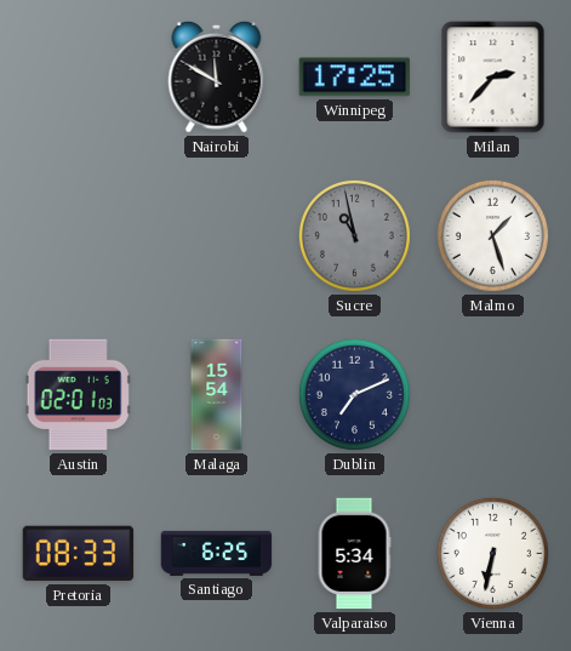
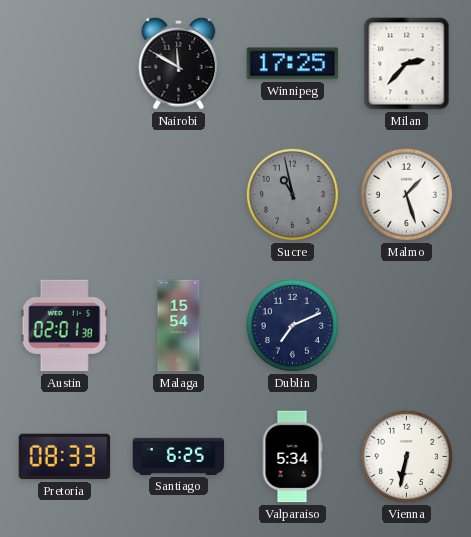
Austin: 02:01:03 -> 02:01:38
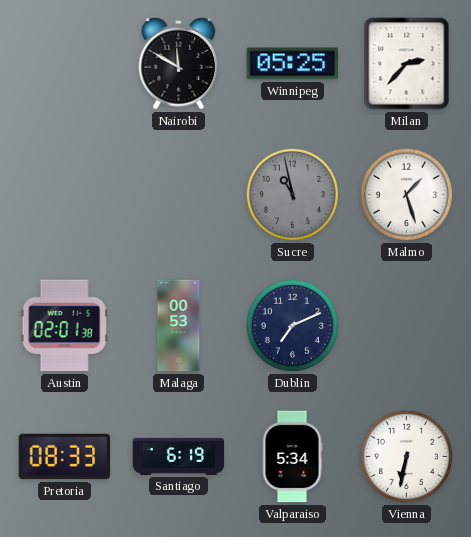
Winnipeg: 17:25 -> 05:25
Malaga: 15:54 -> 00:53
Santiago: 6:25 -> 6:19
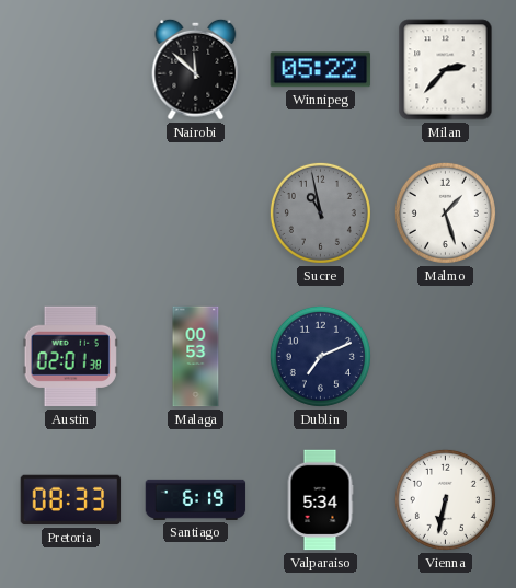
Nairobi: 11:50 -> 11:52
Winnipeg: 05:25 -> 05:22
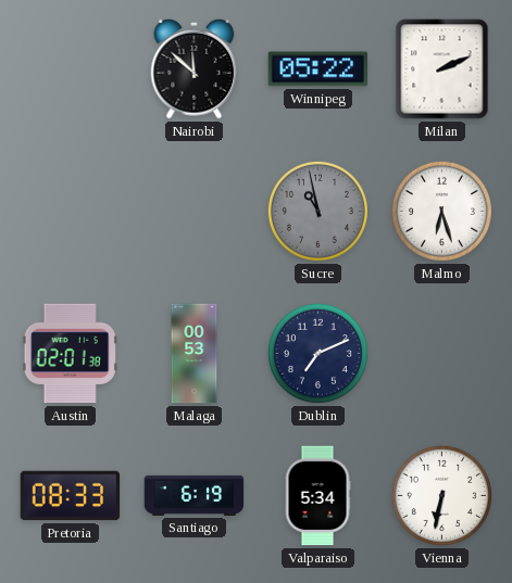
Milan: 2:37 -> 2:11
Malmo: 1:27 -> 6:27
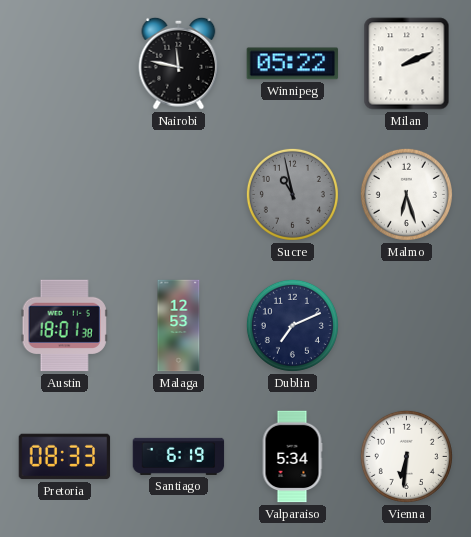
Nairobi: 11:52 -> 11:47
Austin: 02:01 -> 18:01
Malaga: 00:53 -> 12:53
Vienna: 6:32 -> 6:31
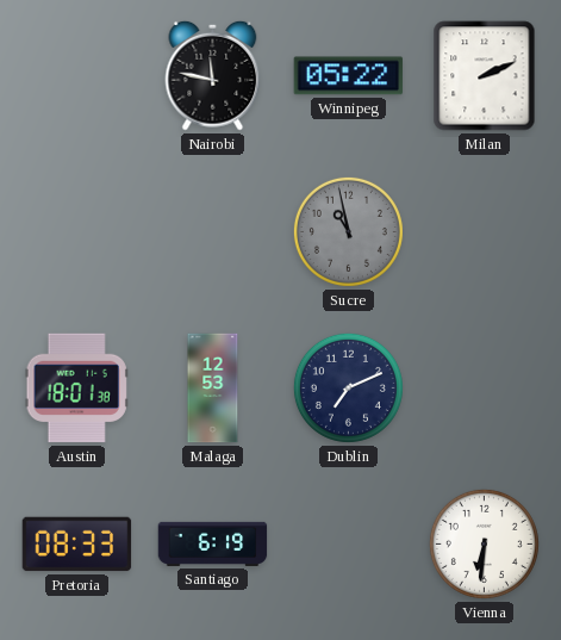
Malmo: 6:27 -> none
Valparaiso: 5:34 -> none
